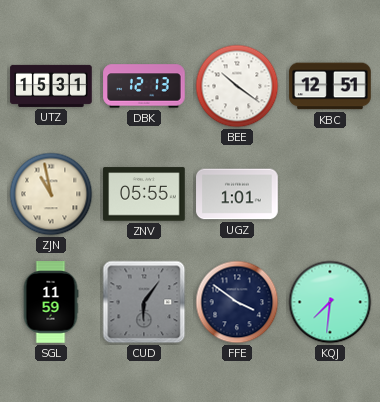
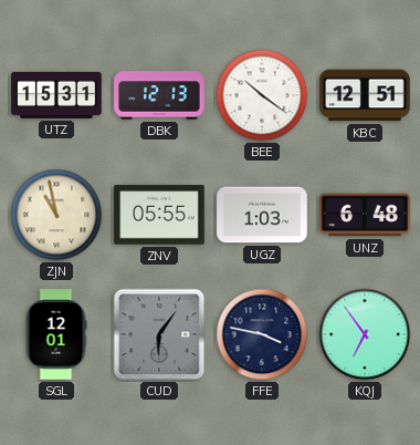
UGZ: 1:01 -> 1:03
UNZ: none -> 6:48
SGL: 11:59 -> 12:01
FFE: 3:51 -> 3:47
KQJ: 7:31 -> 6:54
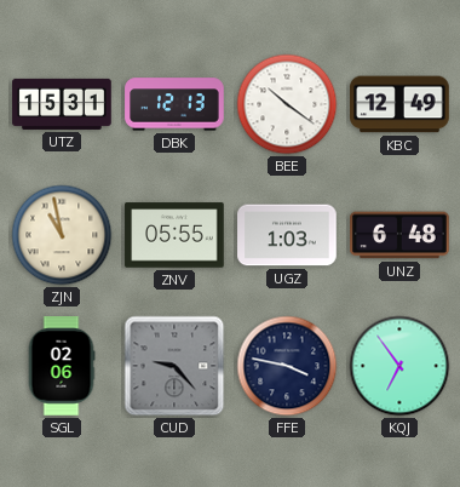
KBC: 12:51 -> 12:49
SGL: 12:01 -> 02:06
CUD: 6:06 -> 9:23
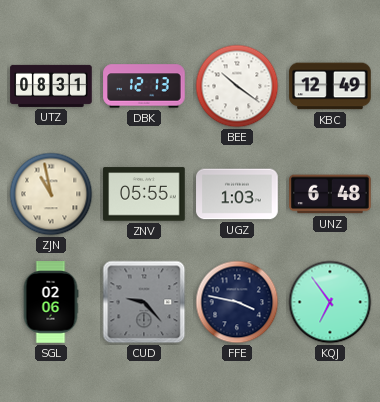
UTZ: 15:31 -> 08:31
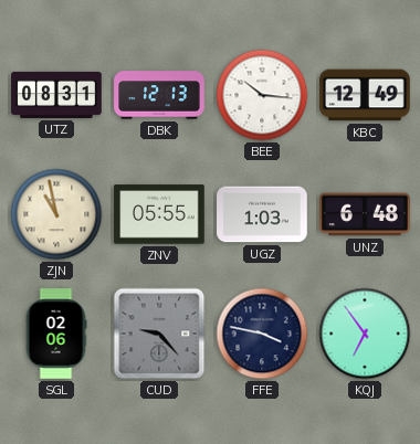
BEE: 10:21 -> 10:16
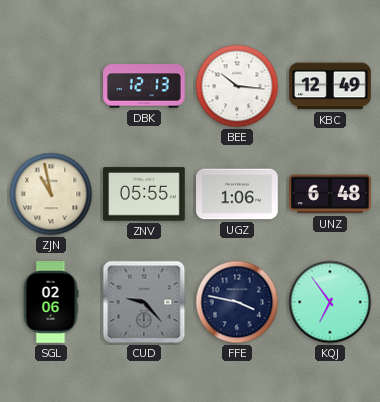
UTZ: 08:31 -> none
UGZ: 1:03 -> 1:06
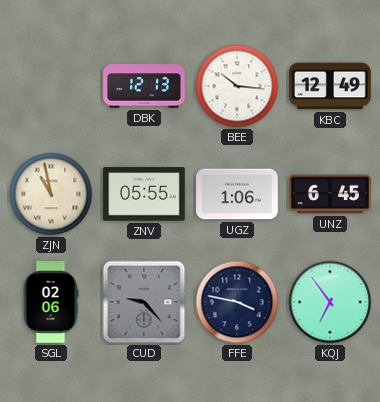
UNZ: 6:48 -> 6:45
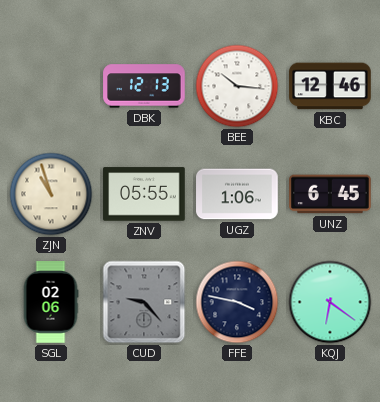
KBC: 12:49 -> 12:46
ZJN: 10:58 -> 10:57
KQJ: 6:54 -> 6:21
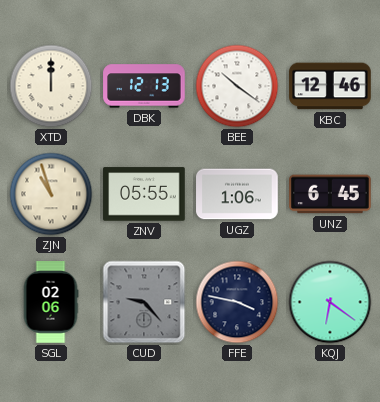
XTD: none -> 12:00
BEE: 10:16 -> 10:21
